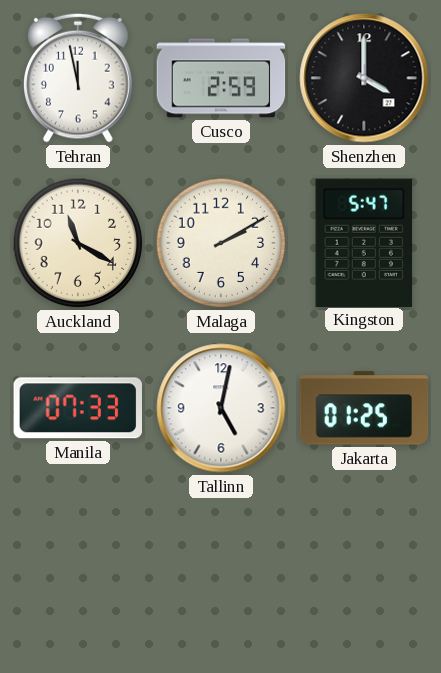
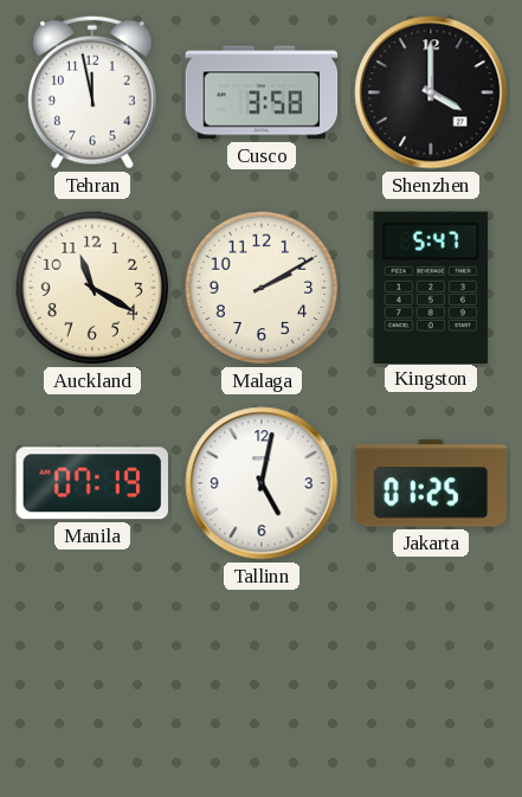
Cusco: 2:59 -> 3:58
Manila: 07:33 -> 07:19
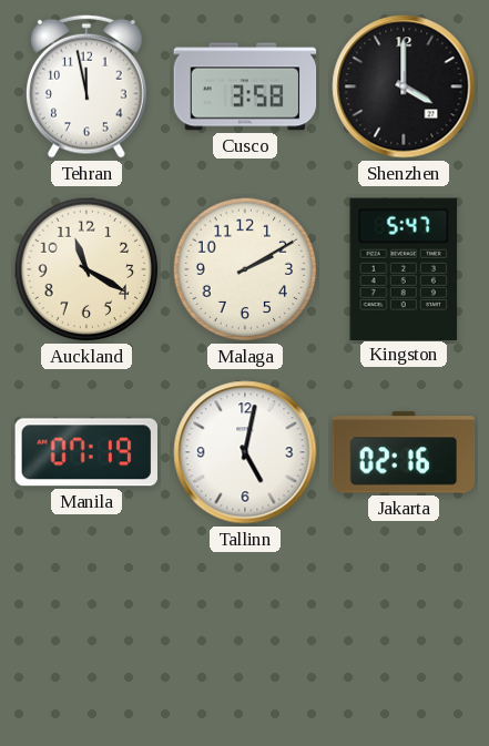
Jakarta: 01:25 -> 02:16
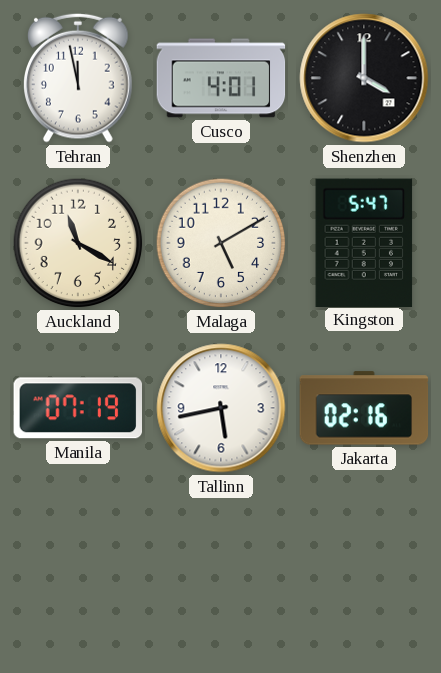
Cusco: 3:58 -> 4:01
Malaga: 2:10 -> 5:10
Tallinn: 5:02 -> 5:43
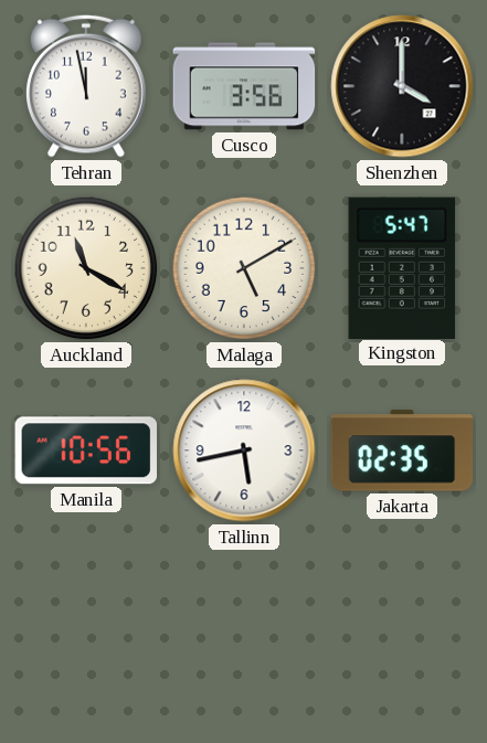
Cusco: 4:01 -> 3:56
Manila: 07:19 -> 10:56
Jakarta: 02:16 -> 02:35
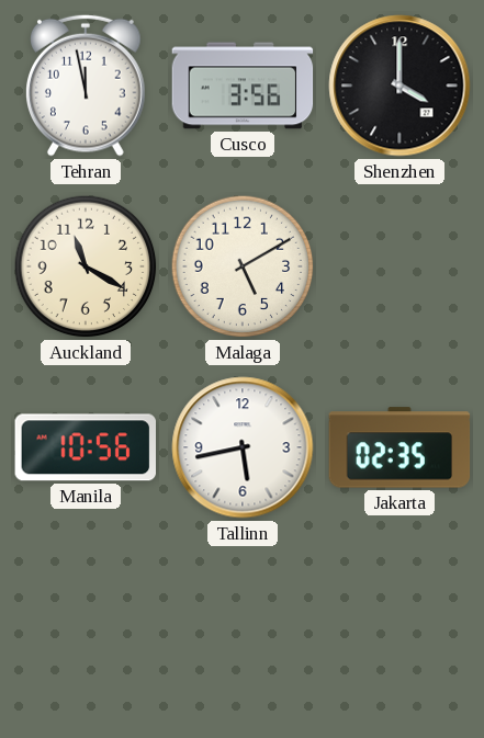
Kingston: 5:47 -> none
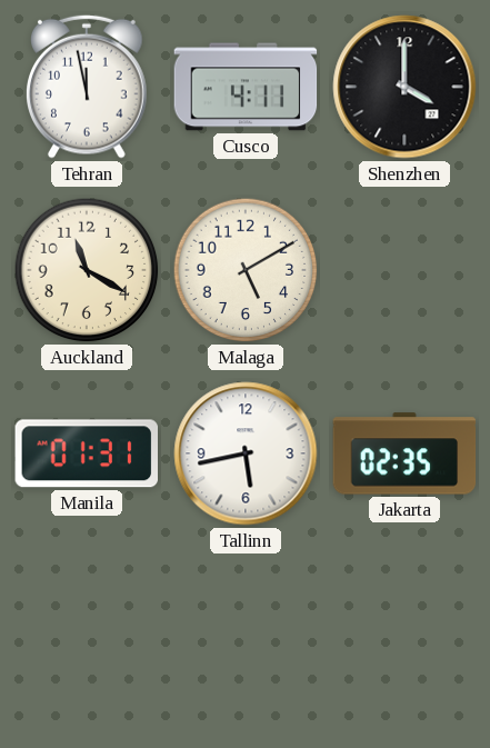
Cusco: 3:56 -> 4:11
Manila: 10:56 -> 01:31
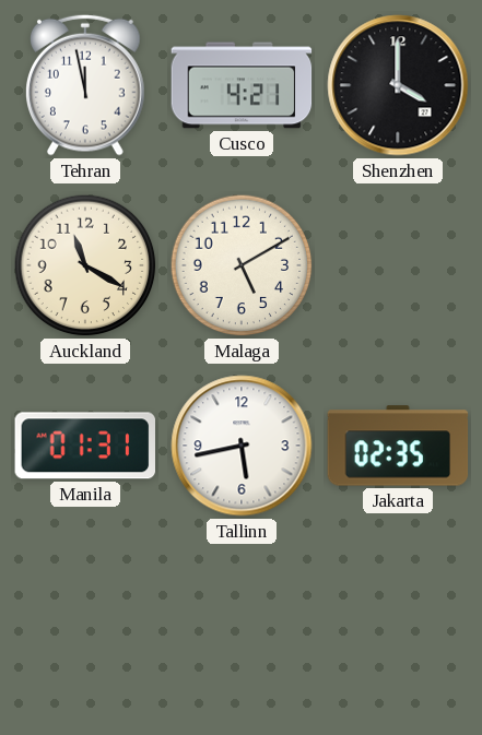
Cusco: 4:11 -> 4:21
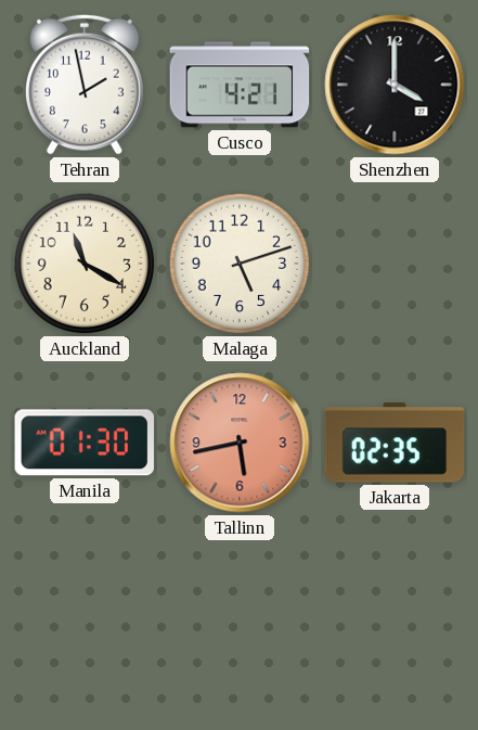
Tehran: 11:58 -> 1:58
Malaga: 5:10 -> 5:12
Manila: 01:31 -> 01:30
Tallinn dial: white -> salmon
